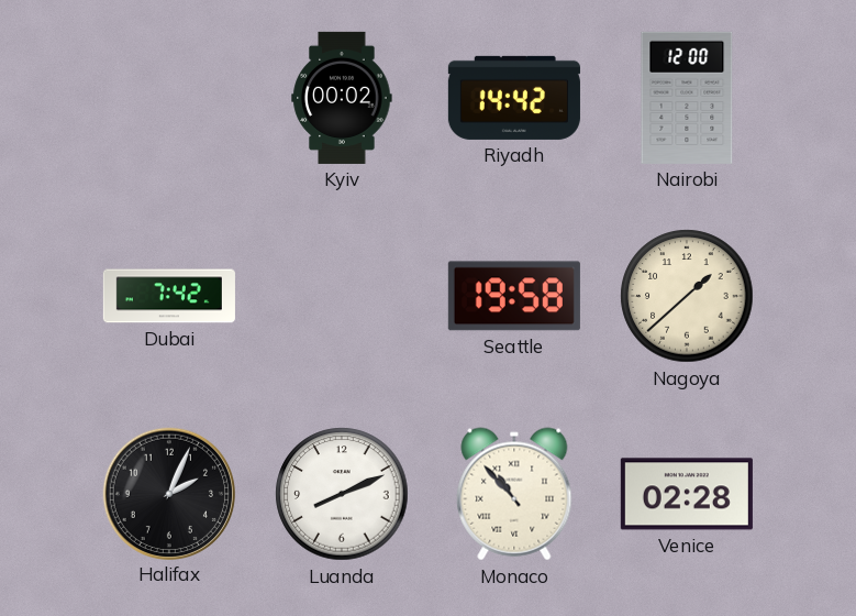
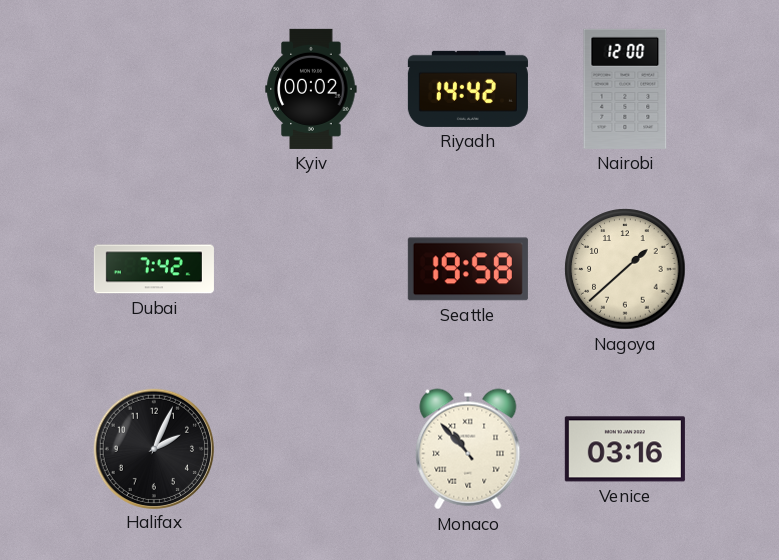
Luanda: 8:11 -> none
Venice: 02:28 -> 03:16
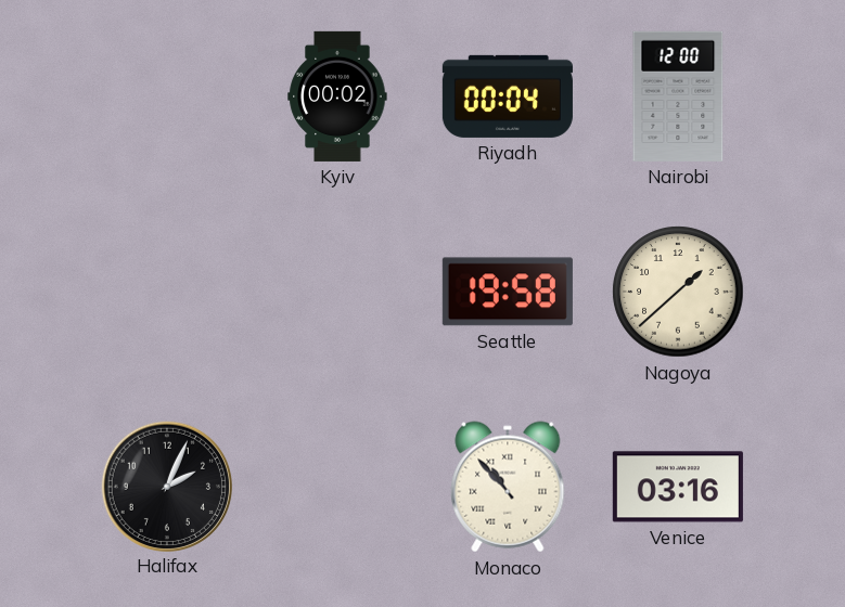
Riyadh: 14:42 -> 00:04
Dubai: 7:42 -> none
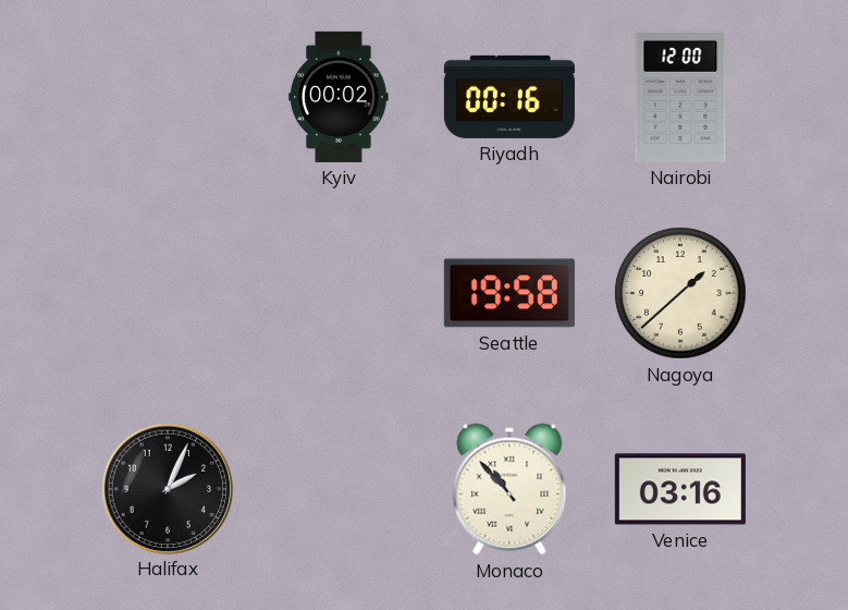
Riyadh: 00:04 -> 00:16
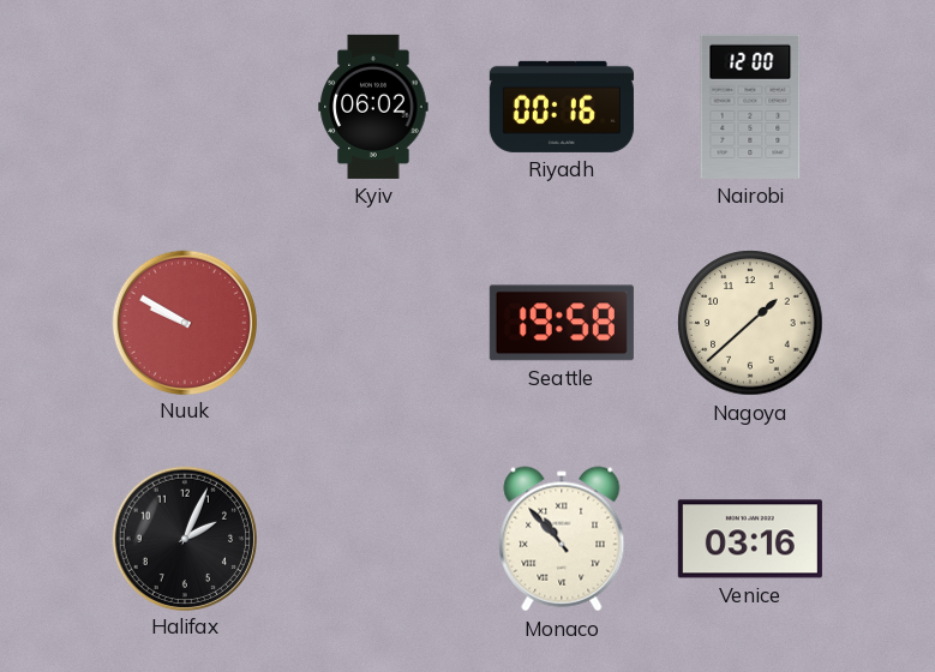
Kyiv: 00:02 -> 06:02
Nuuk: none -> 9:50
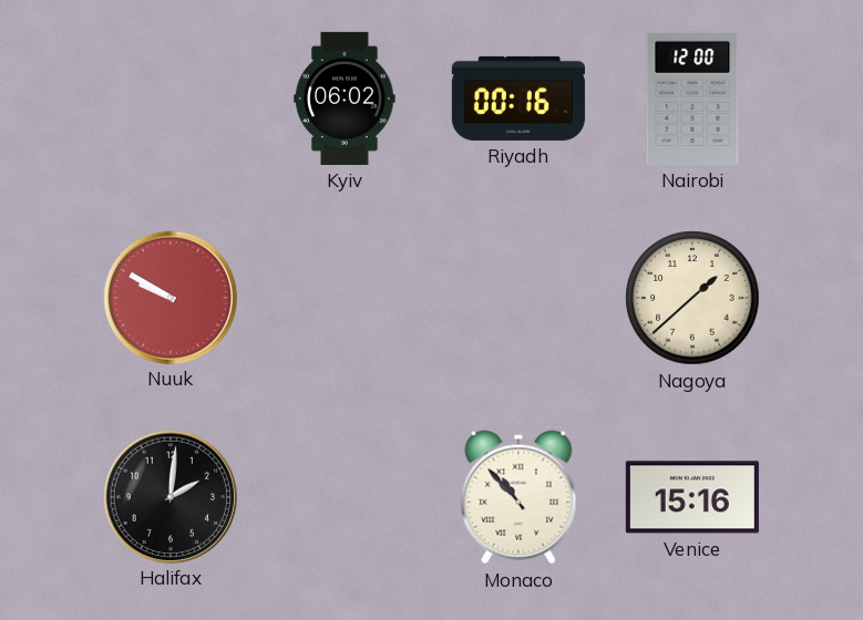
Seattle: 19:58 -> none
Halifax: 2:04 -> 2:01
Venice: 03:16 -> 15:16
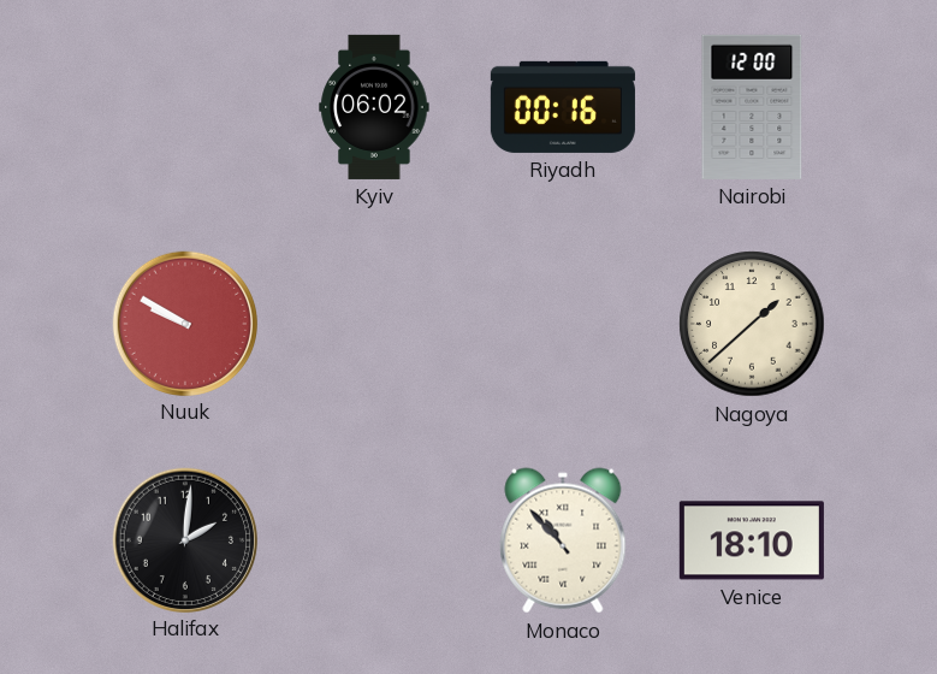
Venice: 15:16 -> 18:10
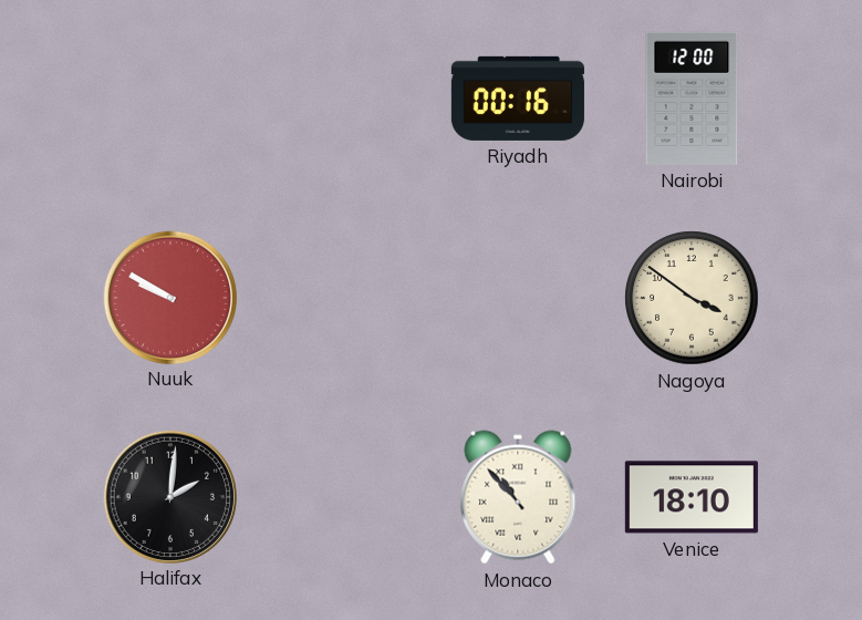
Kyiv: 06:02 -> none
Nagoya: 1:38 -> 3:51
